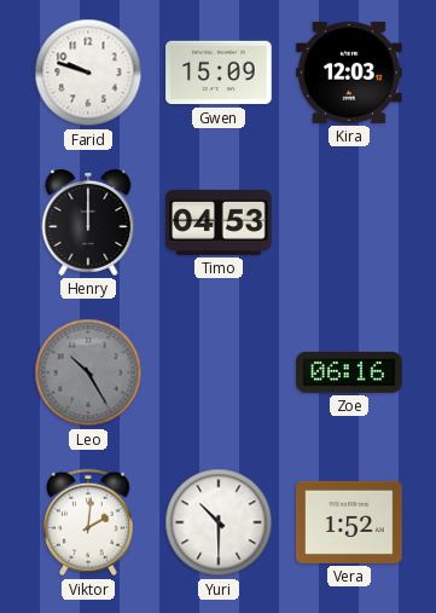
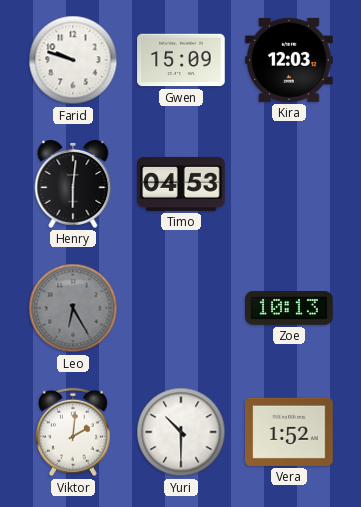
Henry: 12:00 -> 6:01
Leo: 10:25 -> 6:25
Zoe: 06:16 -> 10:13
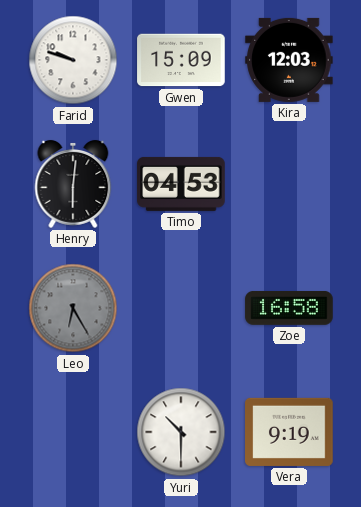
Zoe: 10:13 -> 16:58
Viktor: 2:01 -> none
Vera: 1:52 -> 9:19
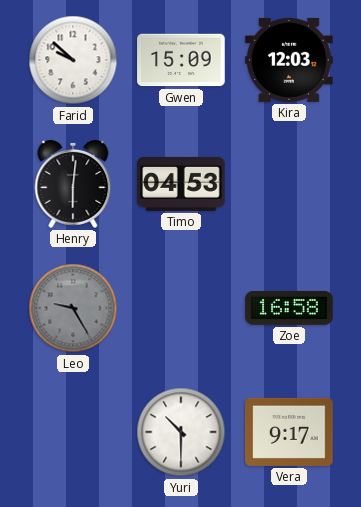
Farid: 9:48 -> 9:52
Leo: 6:25 -> 9:25
Vera: 9:19 -> 9:17
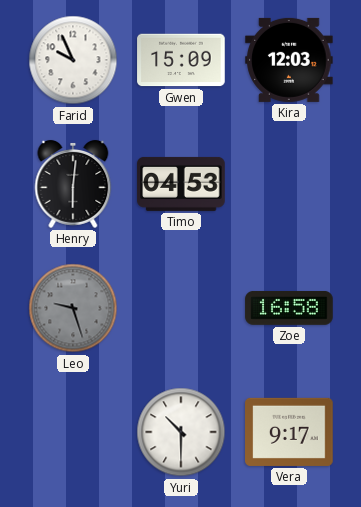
Farid: 9:52 -> 9:56
Leo: 9:25 -> 9:27
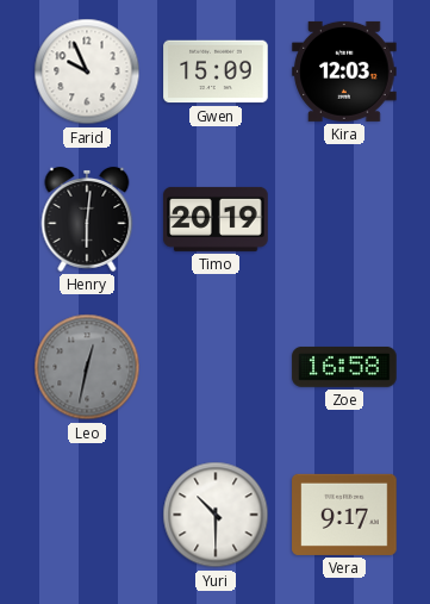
Timo: 04:53 -> 20:19
Leo: 9:27 -> 12:32
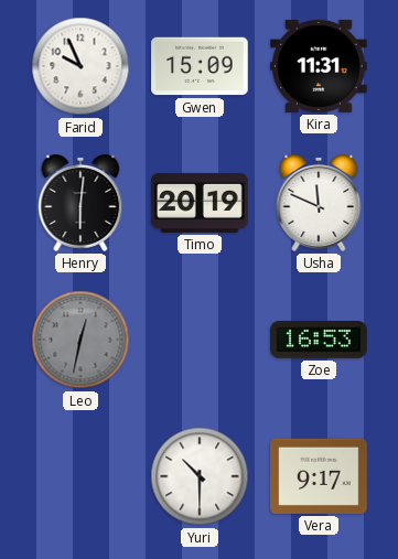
Kira: 12:03 -> 11:31
Usha: none -> 11:49
Zoe: 16:58 -> 16:53
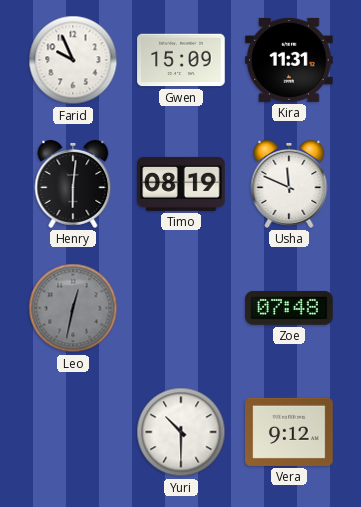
Timo: 20:19 -> 08:19
Zoe: 16:53 -> 07:48
Vera: 9:17 -> 9:12
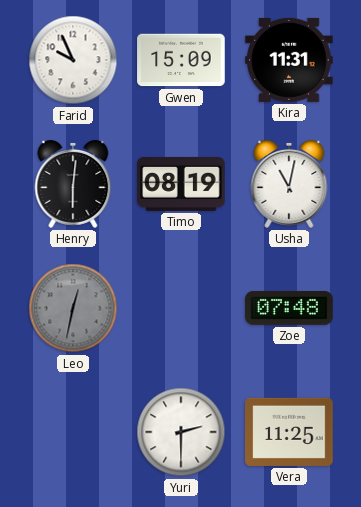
Usha: 11:49 -> 11:02
Yuri: 10:30 -> 2:30
Vera: 9:12 -> 11:25
